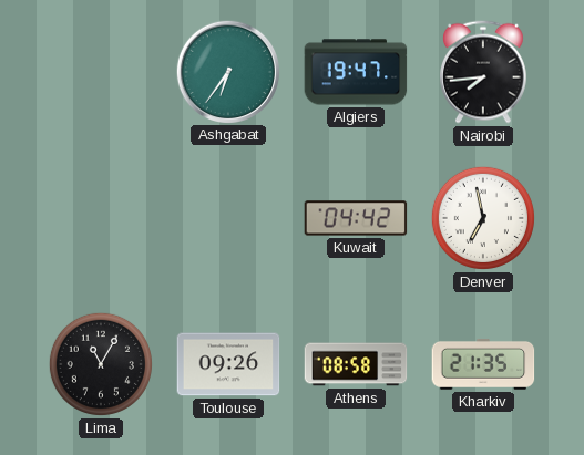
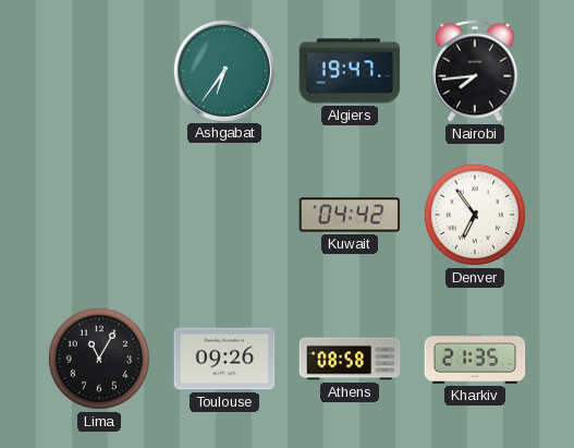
Denver: 6:58 -> 6:54
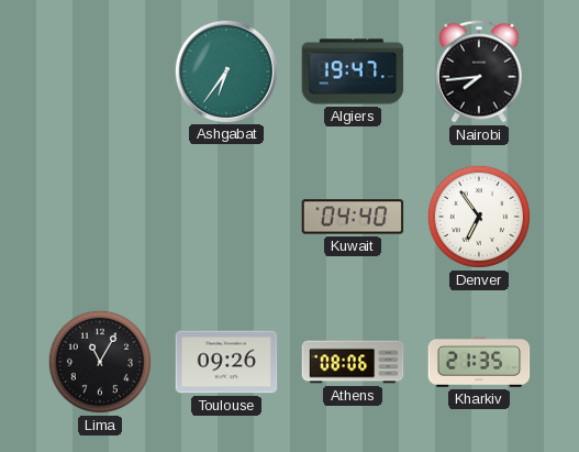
Kuwait: 04:42 -> 04:40
Athens: 08:58 -> 08:06
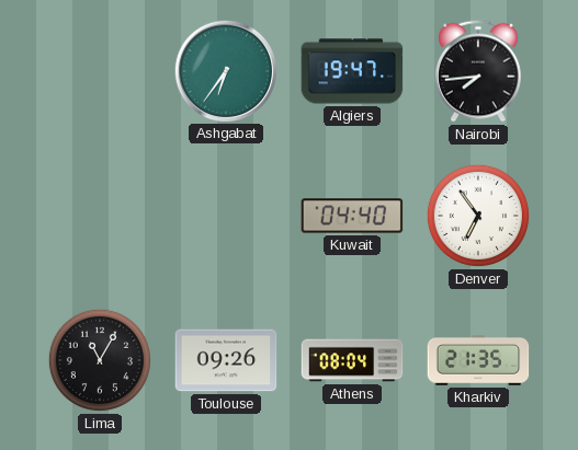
Athens: 08:06 -> 08:04
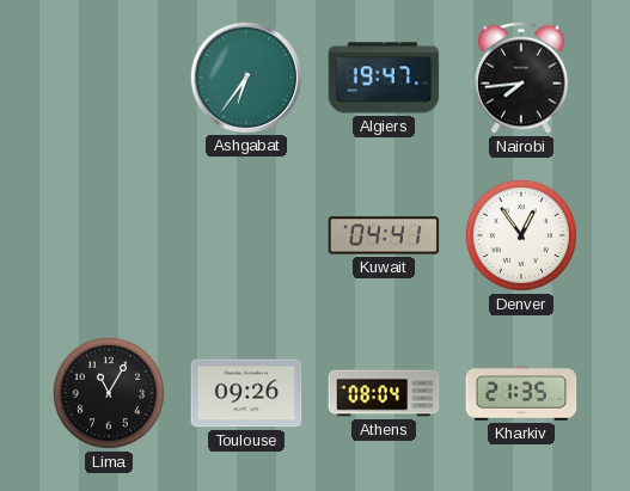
Kuwait: 04:40 -> 04:41
Denver: 6:54 -> 12:54
